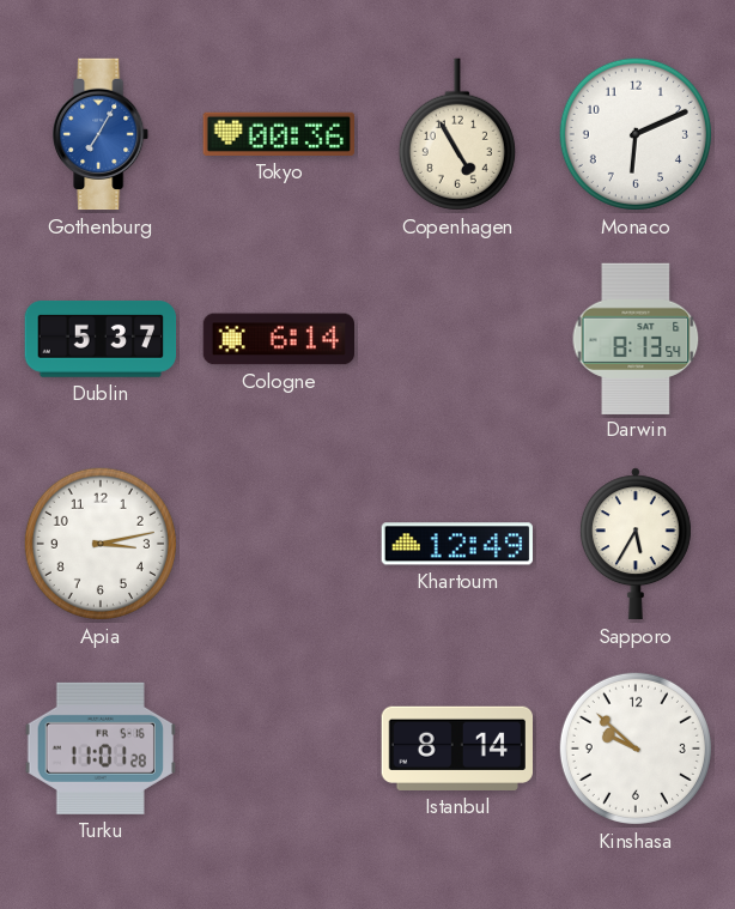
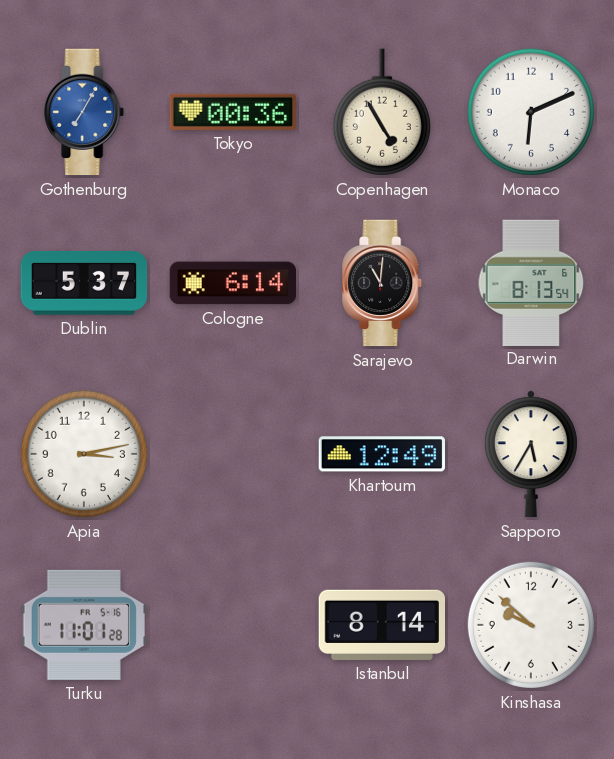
Sarajevo: none -> 11:01
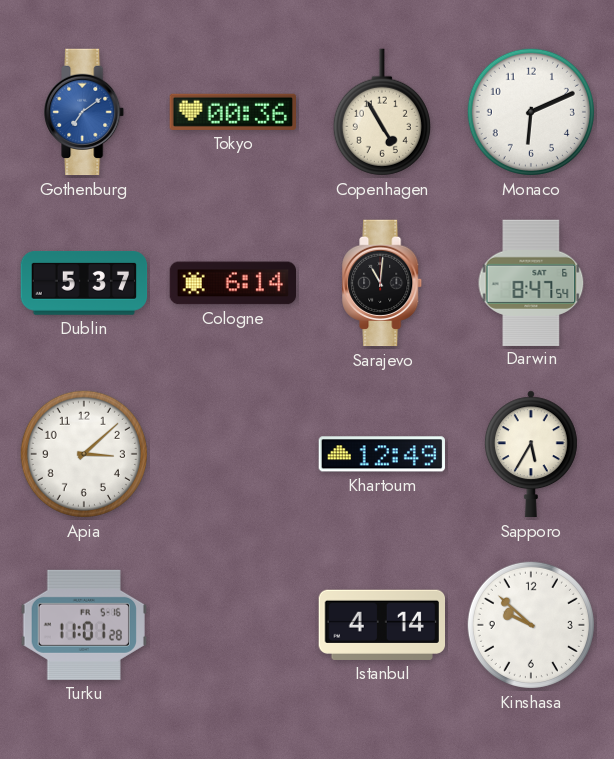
Gothenburg: 7:05 -> 7:09
Darwin: 8:13 -> 8:47
Apia: 3:13 -> 3:08
Istanbul: 8:14 -> 4:14
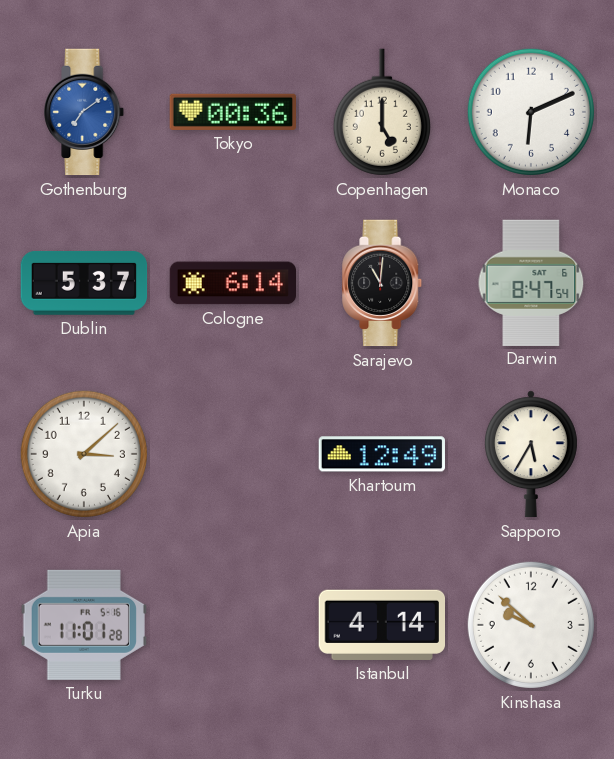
Copenhagen: 4:55 -> 5:00
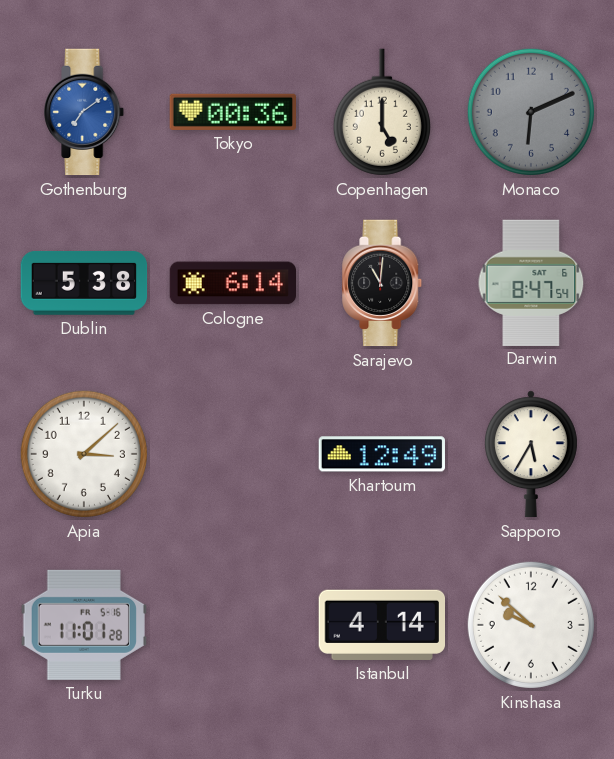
Monaco dial: white -> grey
Dublin: 5:37 -> 5:38
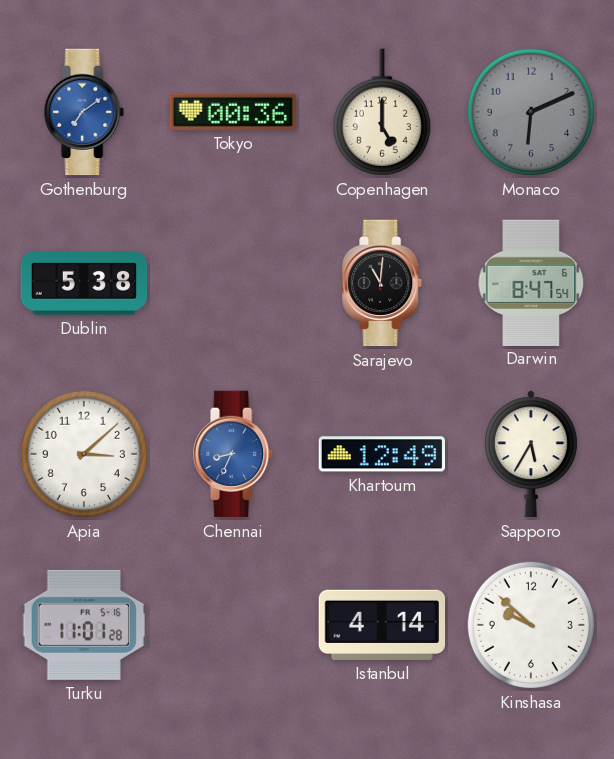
Cologne: 6:14 -> none
Chennai: none -> 8:34
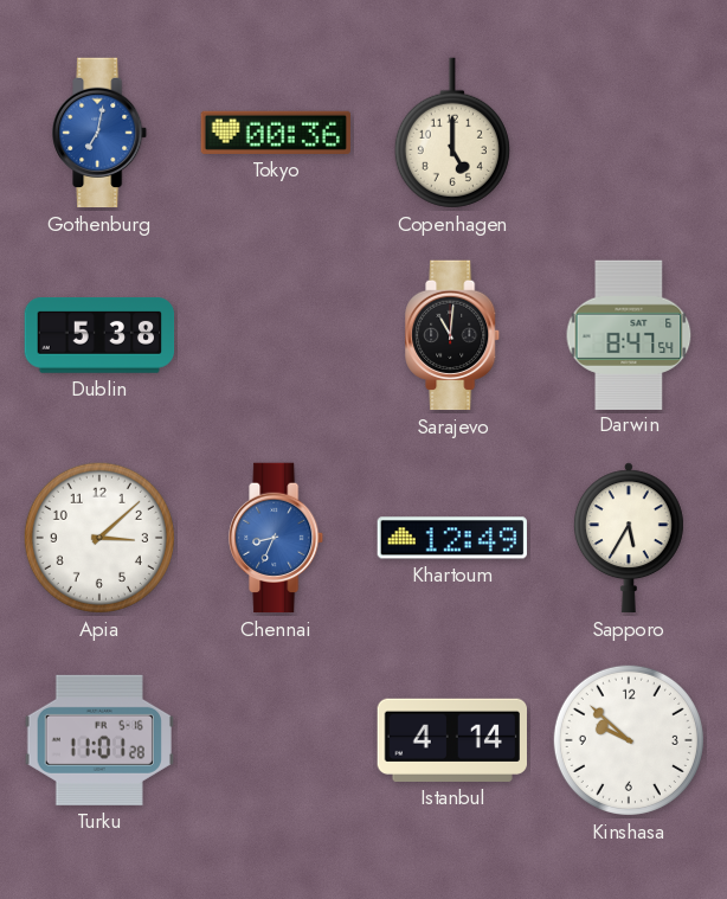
Gothenburg: 7:09 -> 7:02
Monaco: 6:11 -> none
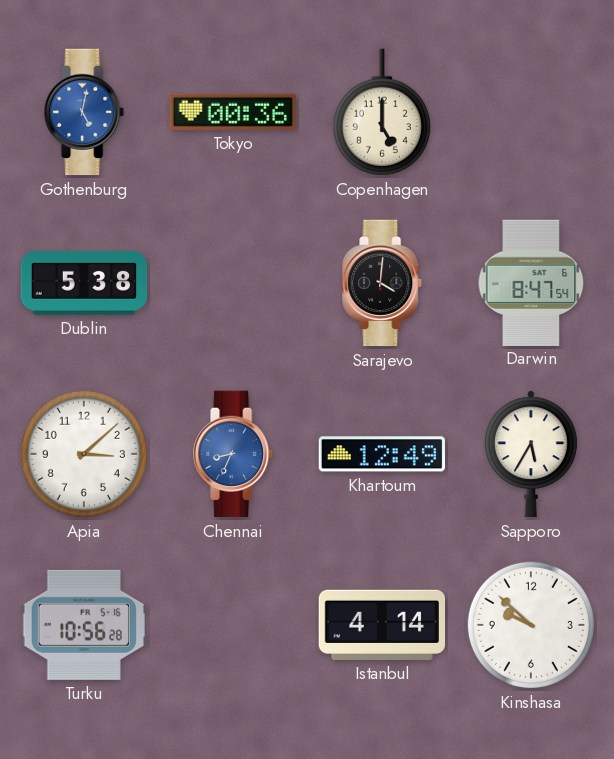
Gothenburg: 7:02 -> 5:02
Sarajevo: 11:01 -> 4:01
Turku: 11:01 -> 10:56
